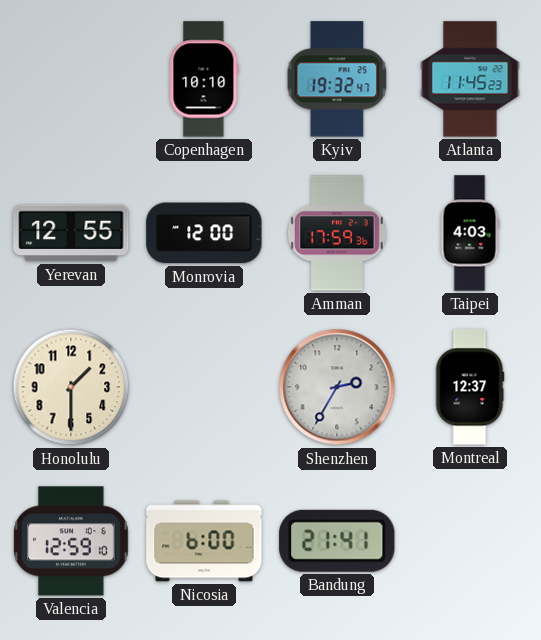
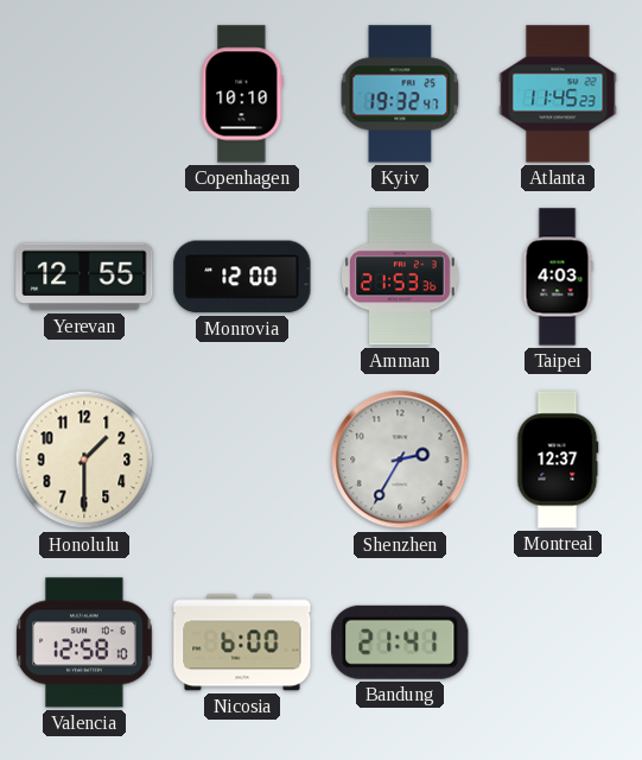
Amman: 17:59 -> 21:53
Valencia: 12:59 -> 12:58
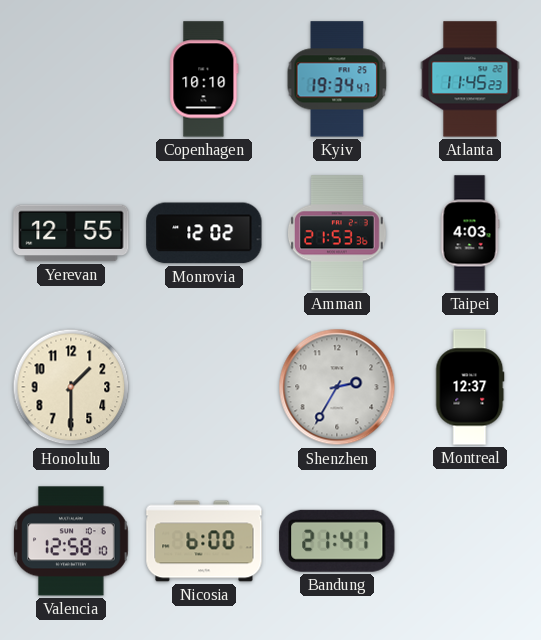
Kyiv: 19:32 -> 19:34
Monrovia: 12:00 -> 12:02
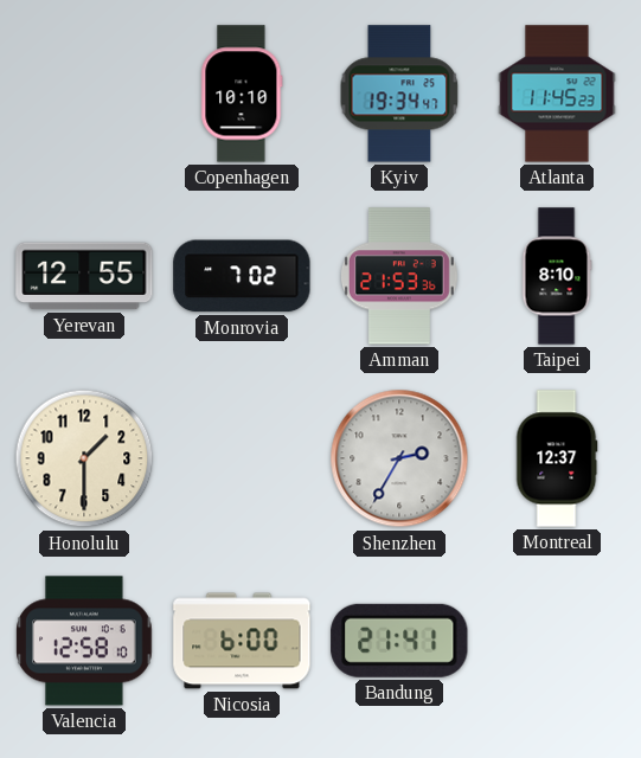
Monrovia: 12:02 -> 7:02
Taipei: 4:03 -> 8:10
